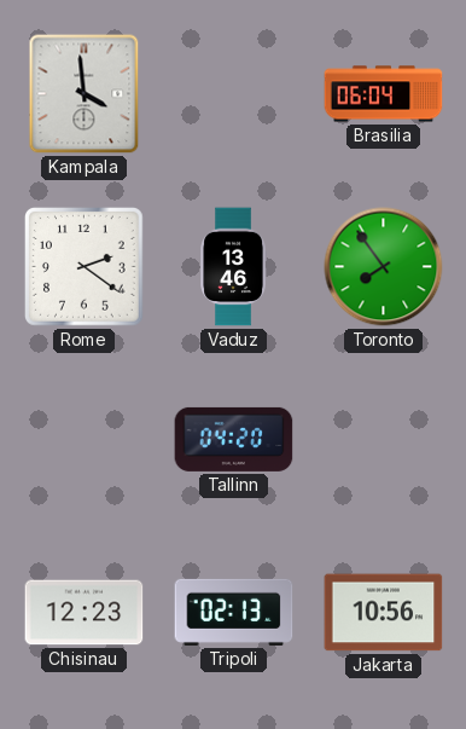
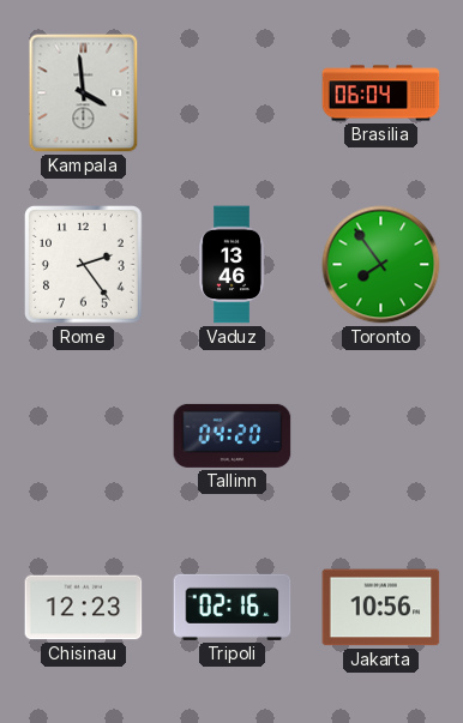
Rome: 2:21 -> 2:24
Tripoli: 02:13 -> 02:16
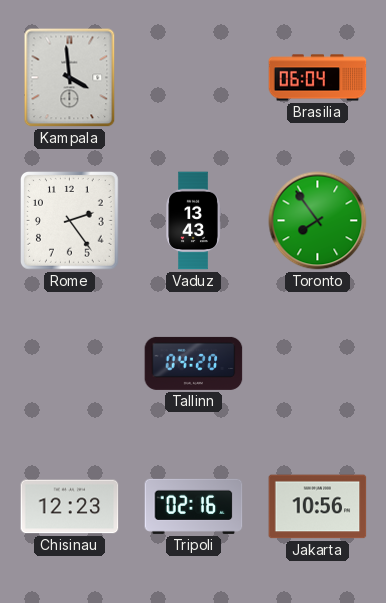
Vaduz: 13:46 -> 13:43
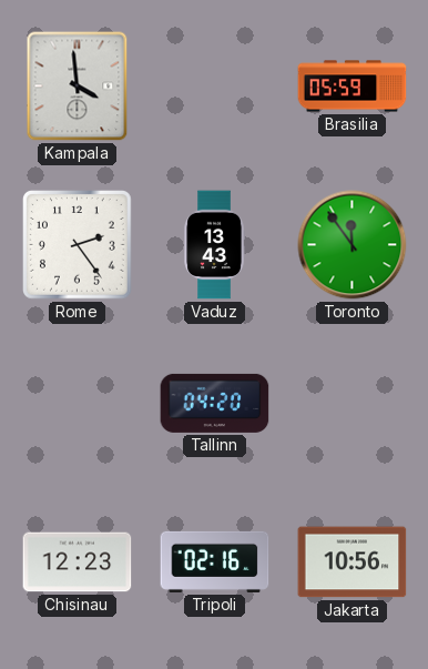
Brasilia: 06:04 -> 05:59
Toronto: 7:54 -> 11:54
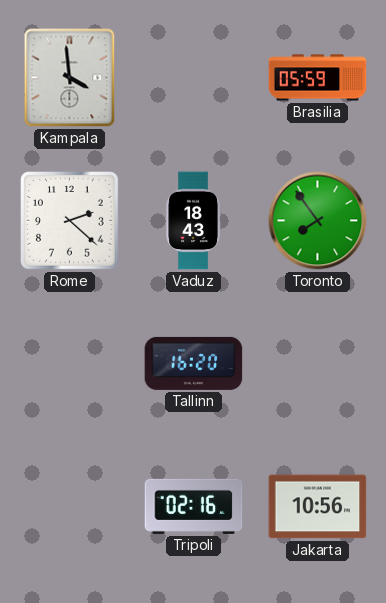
Rome: 2:24 -> 2:22
Vaduz: 13:43 -> 18:43
Toronto: 11:54 -> 7:54
Tallinn: 04:20 -> 16:20
Chisinau: 12:23 -> none
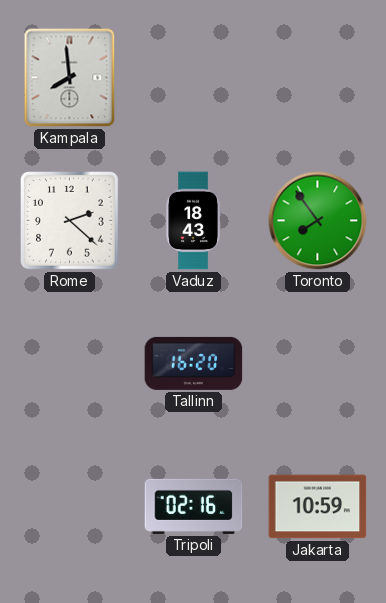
Kampala: 3:59 -> 7:59
Brasilia: 05:59 -> none
Jakarta: 10:56 -> 10:59
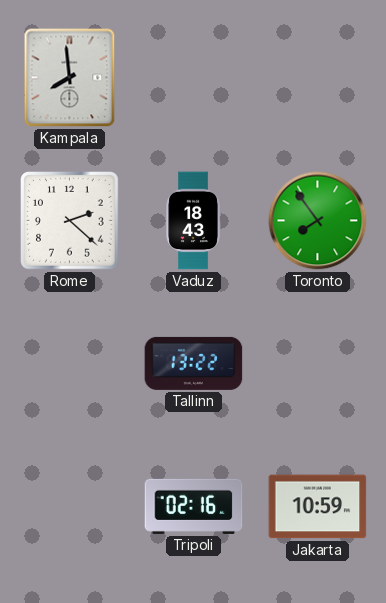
Tallinn: 16:20 -> 13:22
